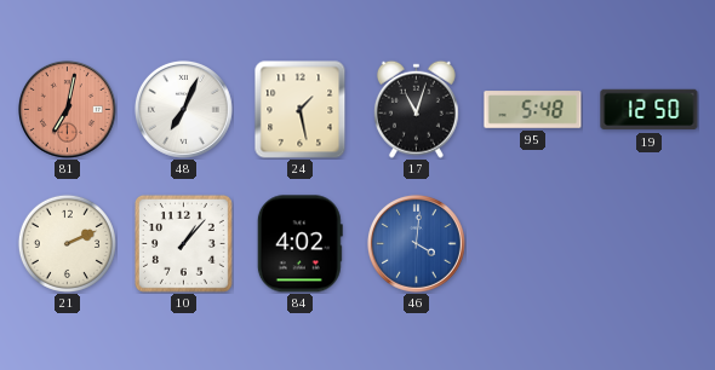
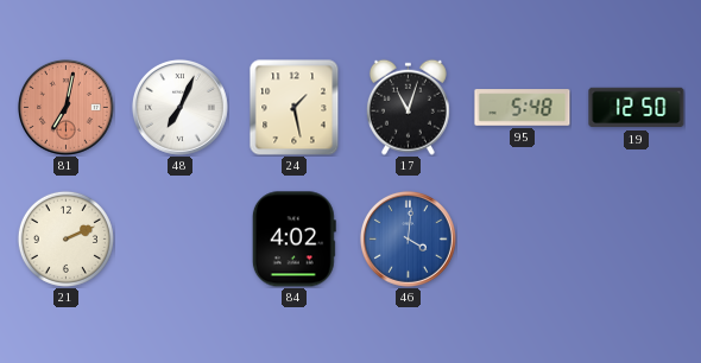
10: 1:07 -> none
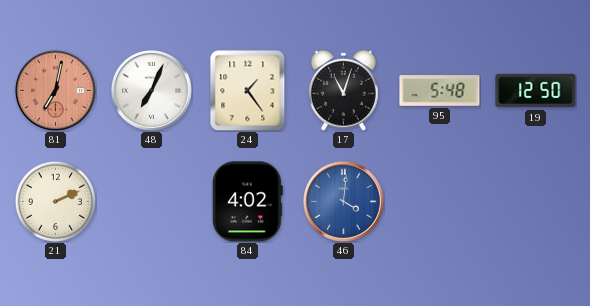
24: 1:28 -> 1:24
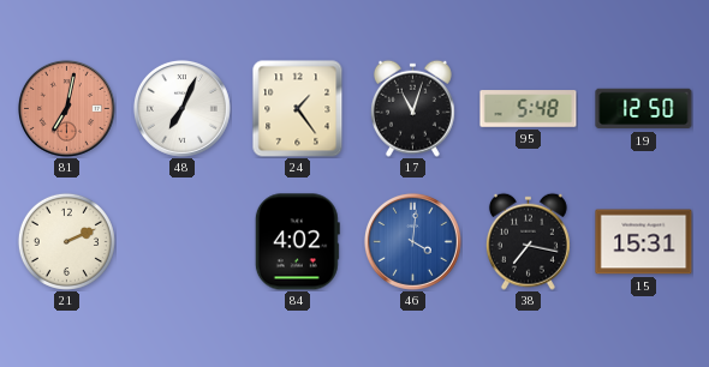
38: none -> 7:17
15: none -> 15:31
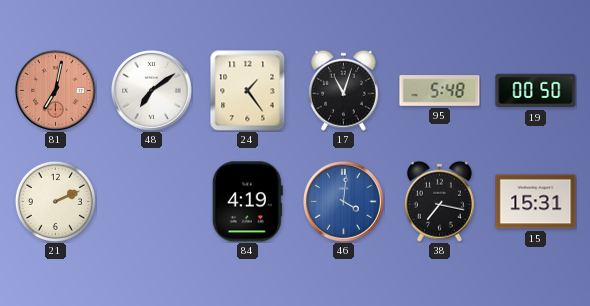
48: 7:04 -> 7:09
19: 12:50 -> 00:50
84: 4:02 -> 4:19
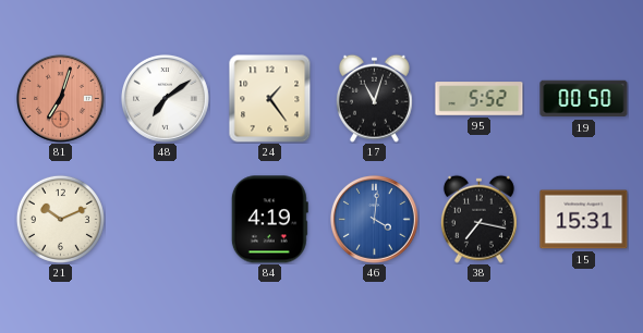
81: 7:02 -> 7:03
95: 5:48 -> 5:52
21: 2:11 -> 10:11
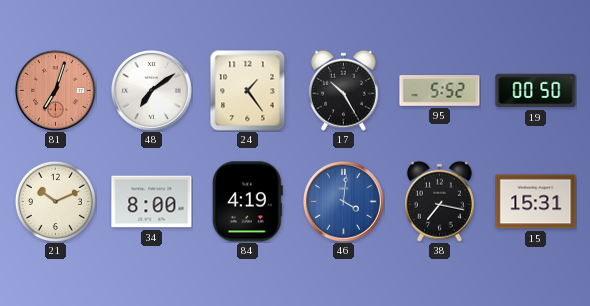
17: 11:03 -> 10:25
34: none -> 8:00
